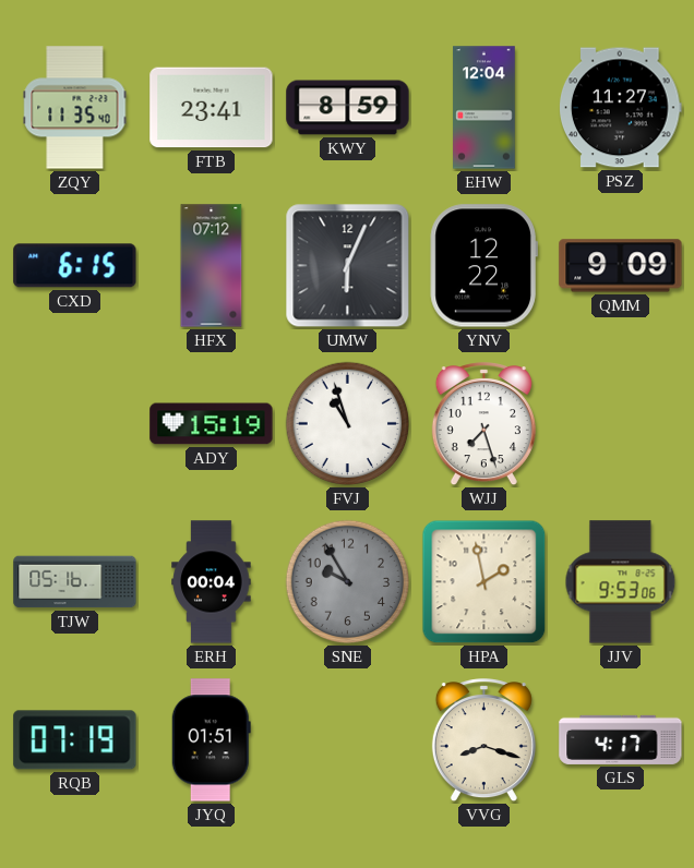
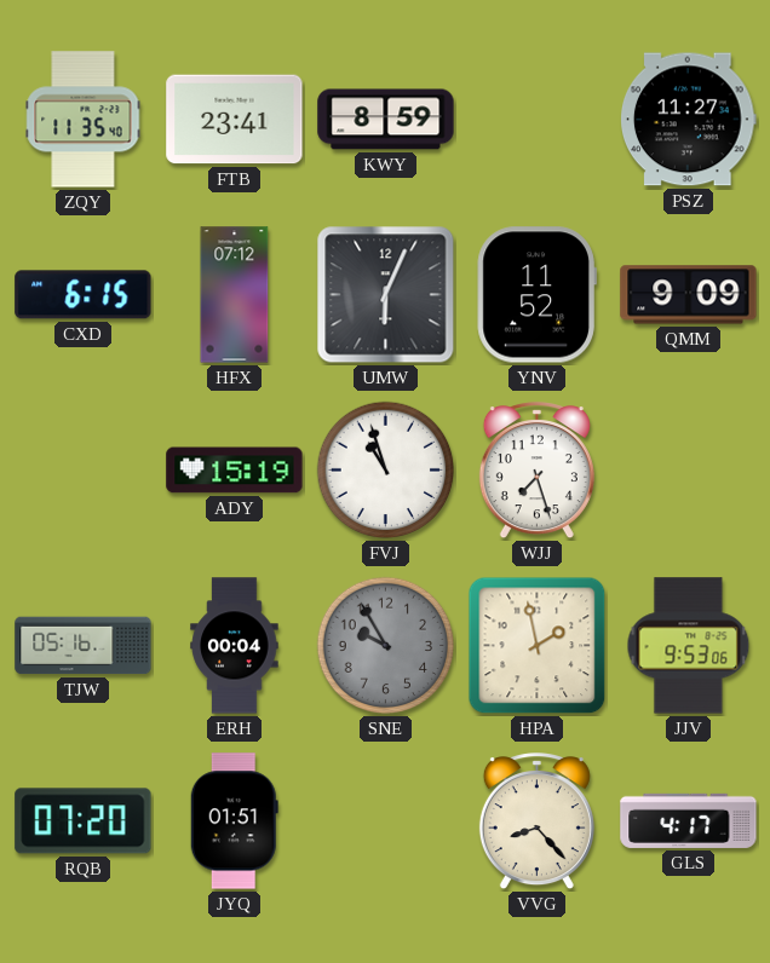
EHW: 12:04 -> none
YNV: 12:22 -> 11:52
RQB: 07:19 -> 07:20
VVG: 8:18 -> 8:23
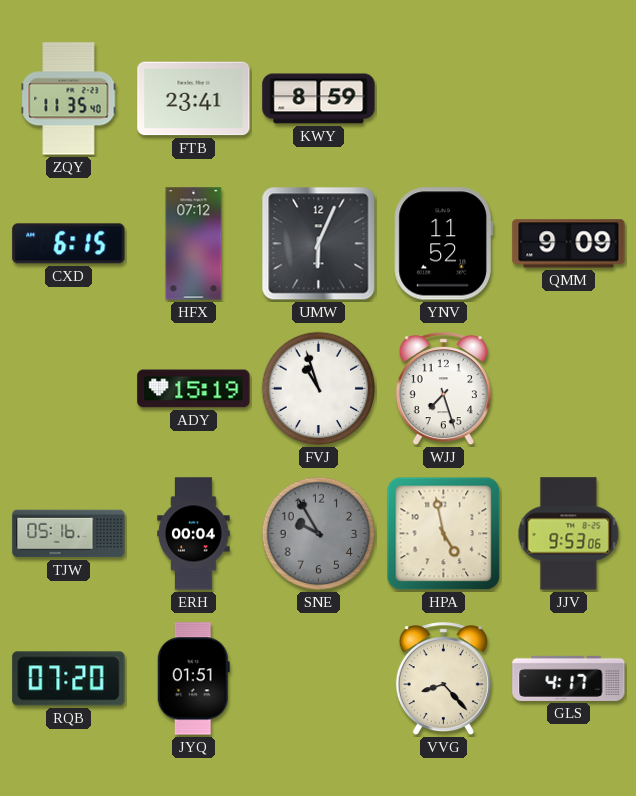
PSZ: 11:27 -> none
HPA: 1:58 -> 4:58
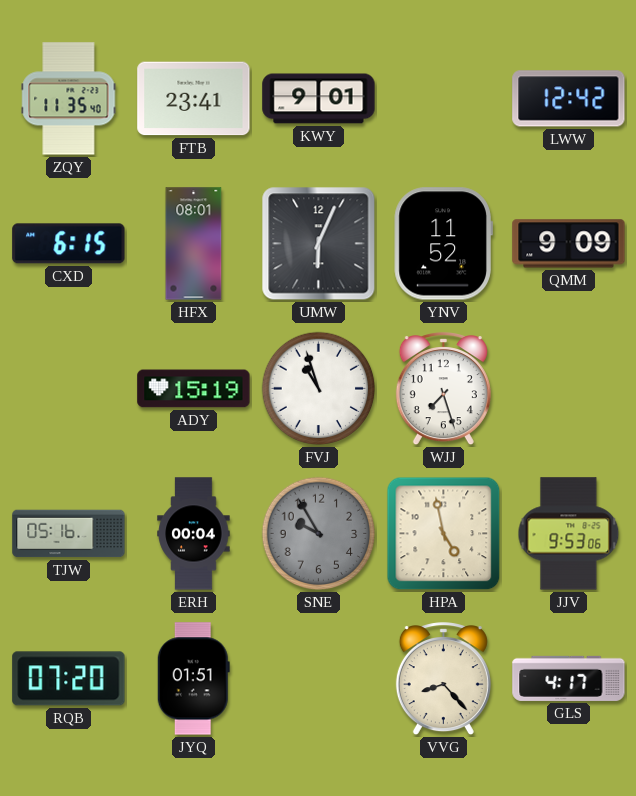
KWY: 8:59 -> 9:01
LWW: none -> 12:42
HFX: 07:12 -> 08:01
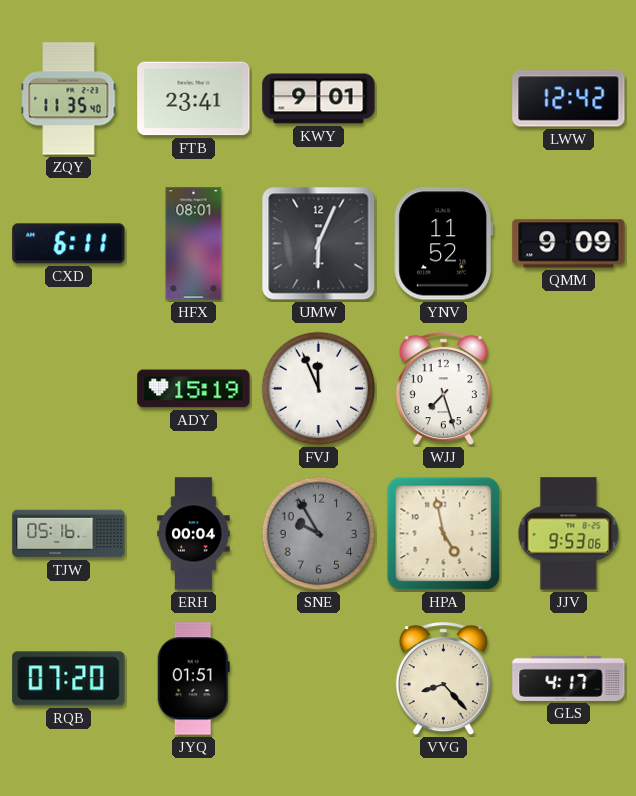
CXD: 6:15 -> 6:11
FVJ: 10:57 -> 11:56
